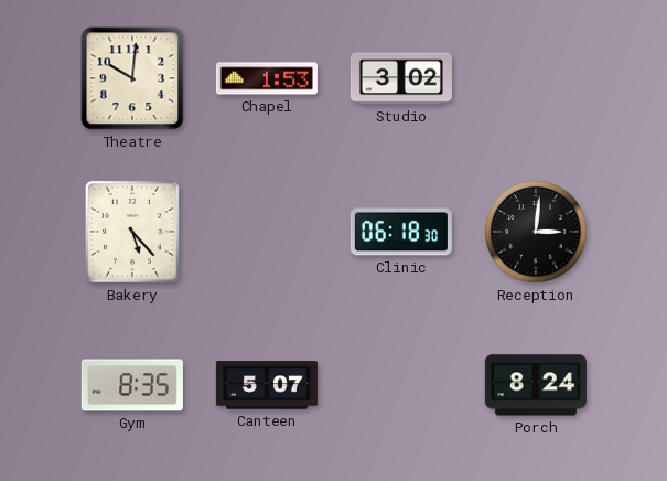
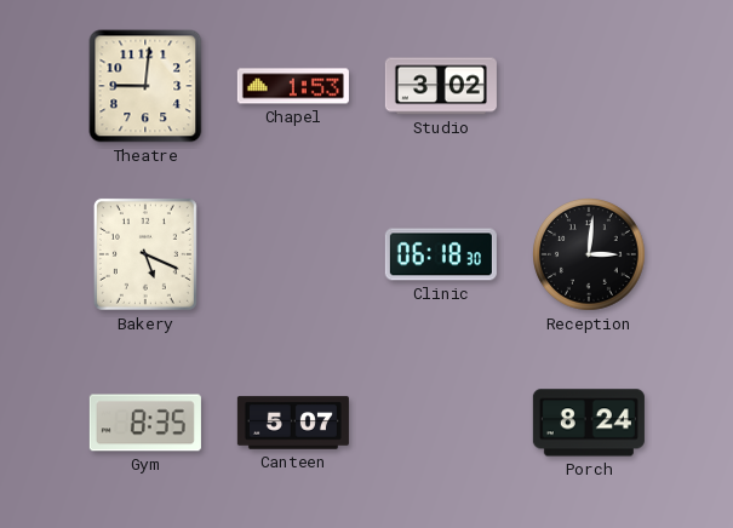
Theatre: 10:01 -> 9:01
Bakery: 5:23 -> 5:19
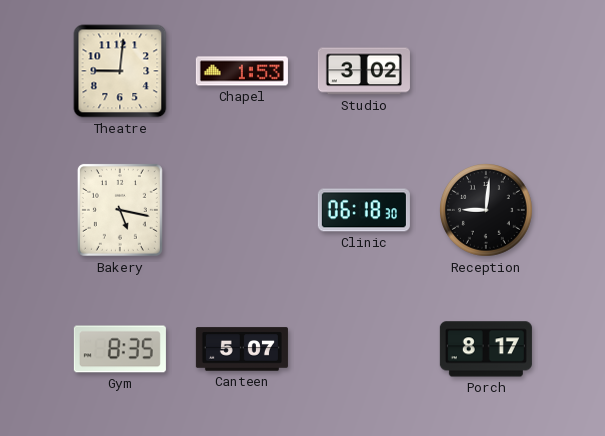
Bakery: 5:19 -> 5:17
Reception: 3:01 -> 9:01
Porch: 8:24 -> 8:17
